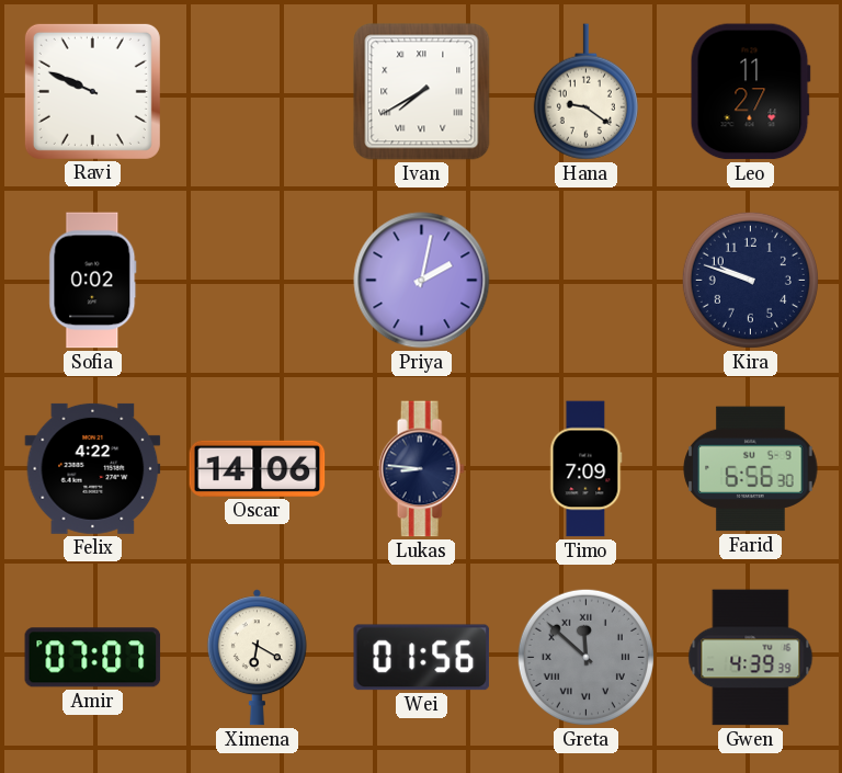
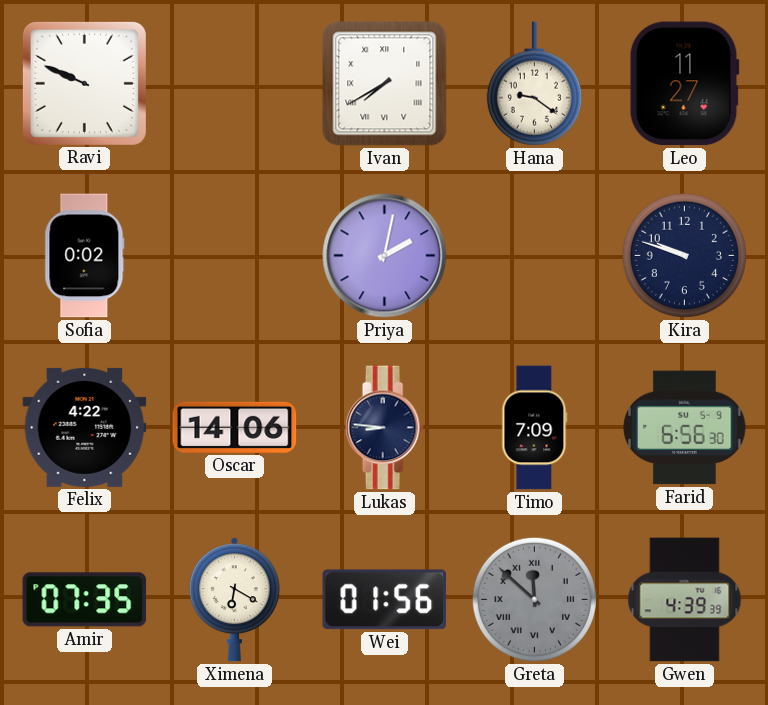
Amir: 07:07 -> 07:35
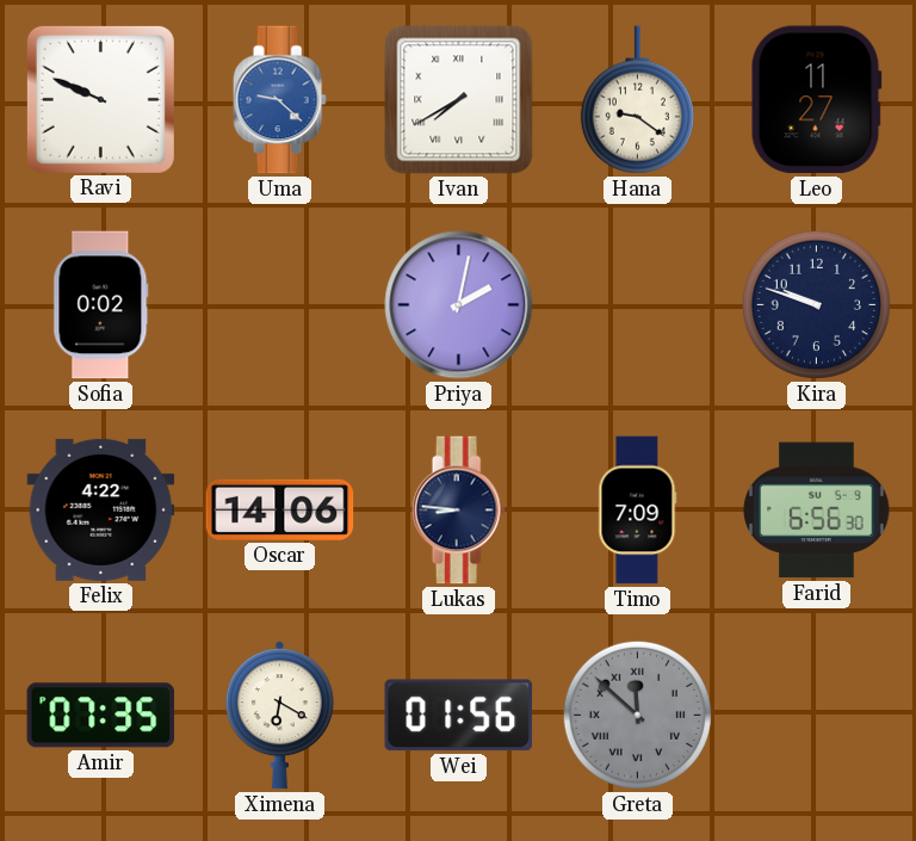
Uma: none -> 9:22
Gwen: 4:39 -> none
